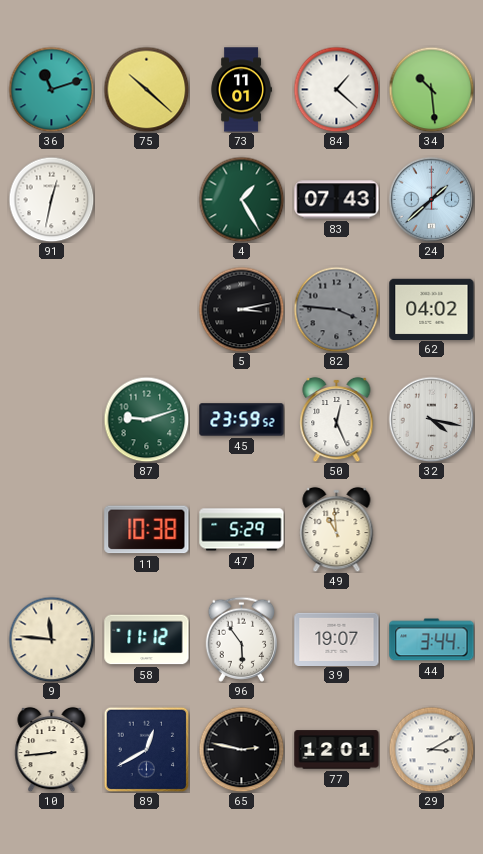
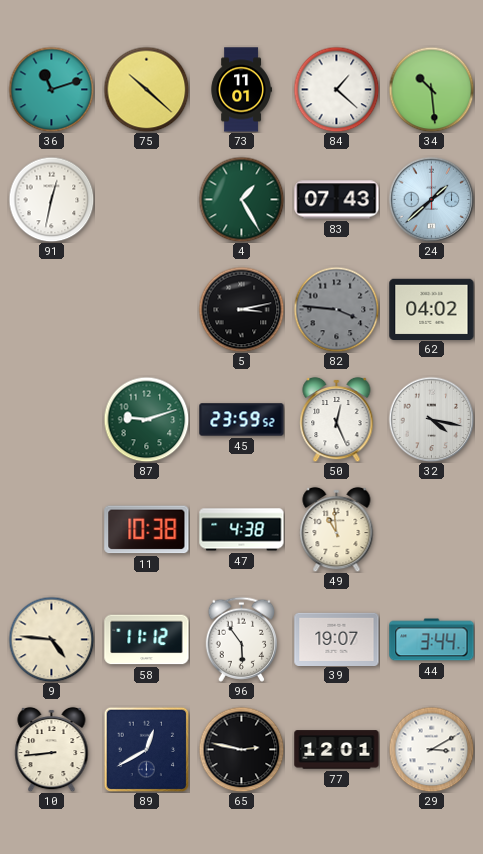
47: 5:29 -> 4:38
9: 11:46 -> 4:46
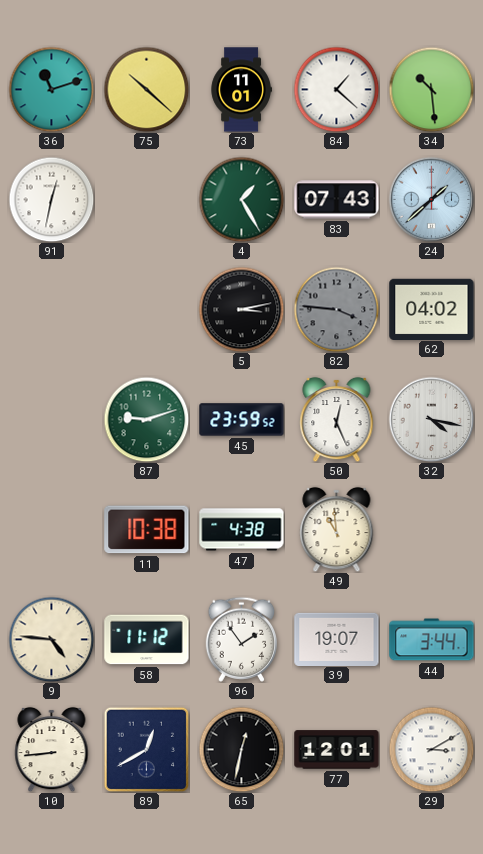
96: 5:54 -> 1:54
65: 2:47 -> 12:32
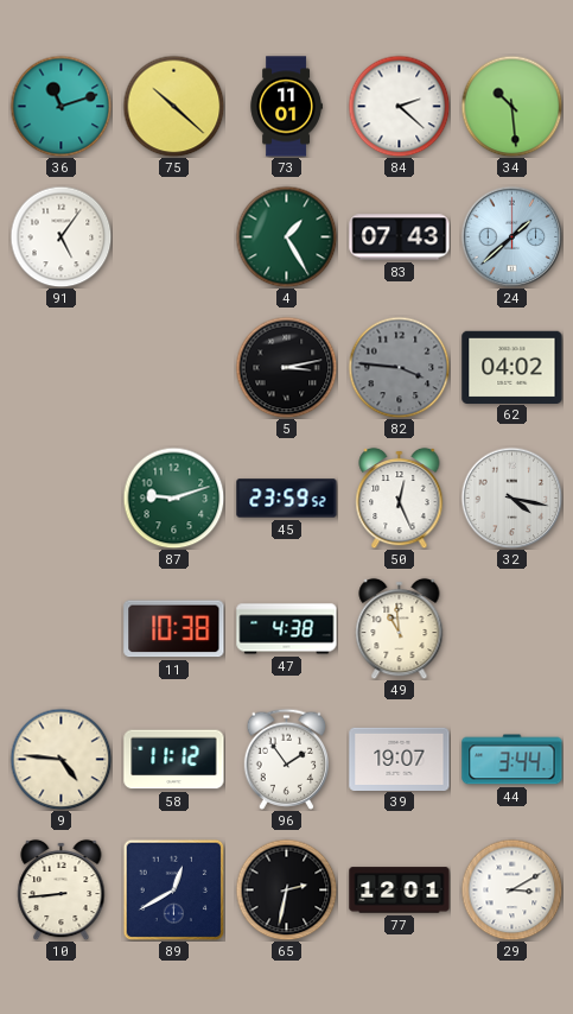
84: 1:22 -> 2:22
91: 12:32 -> 5:06
65: 12:32 -> 2:32
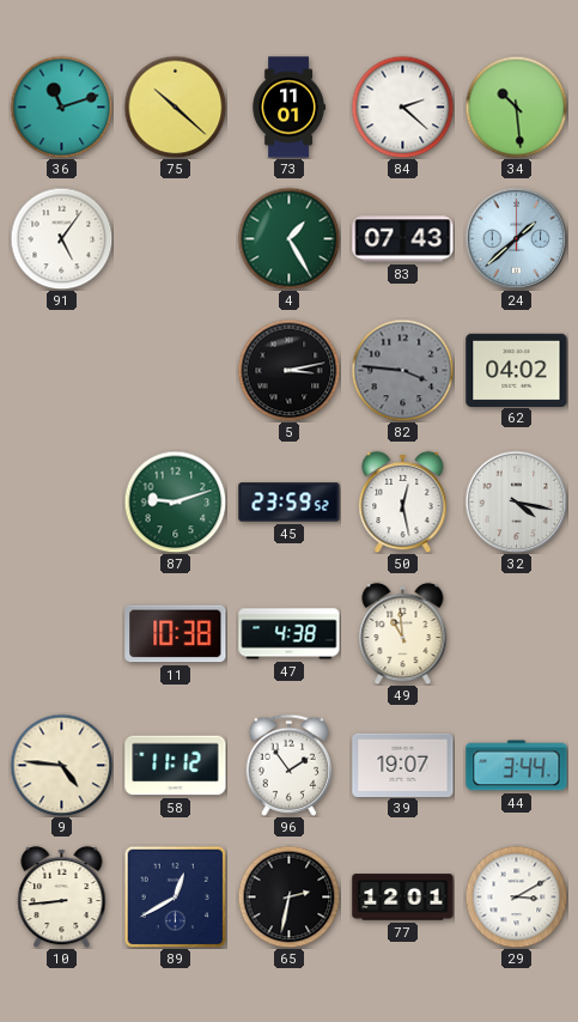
50: 12:26 -> 12:28
